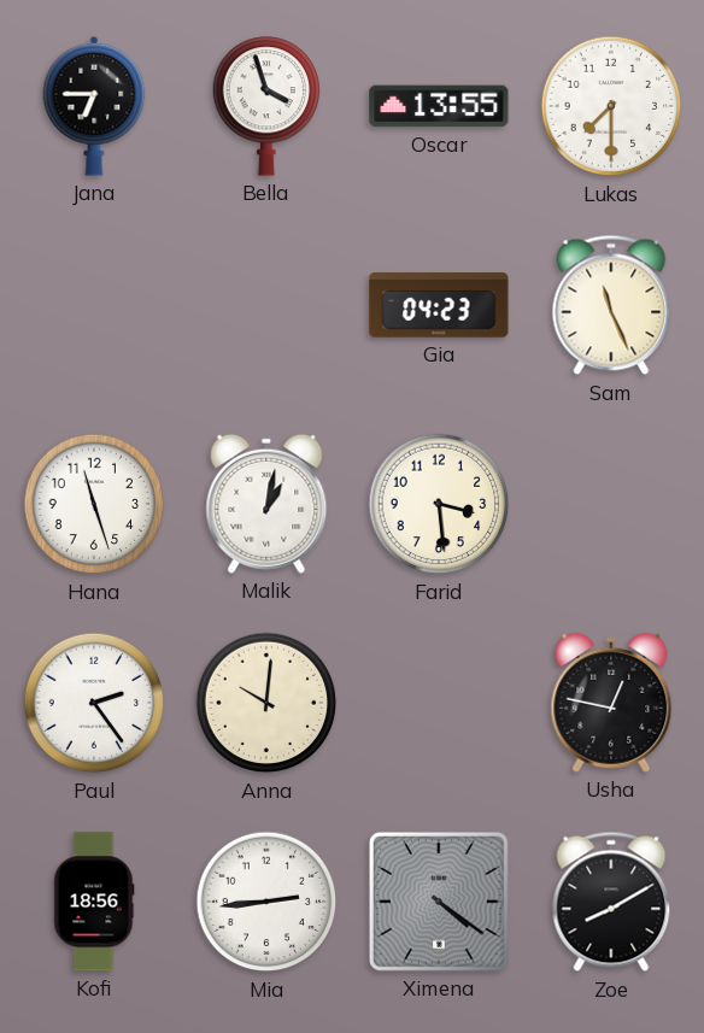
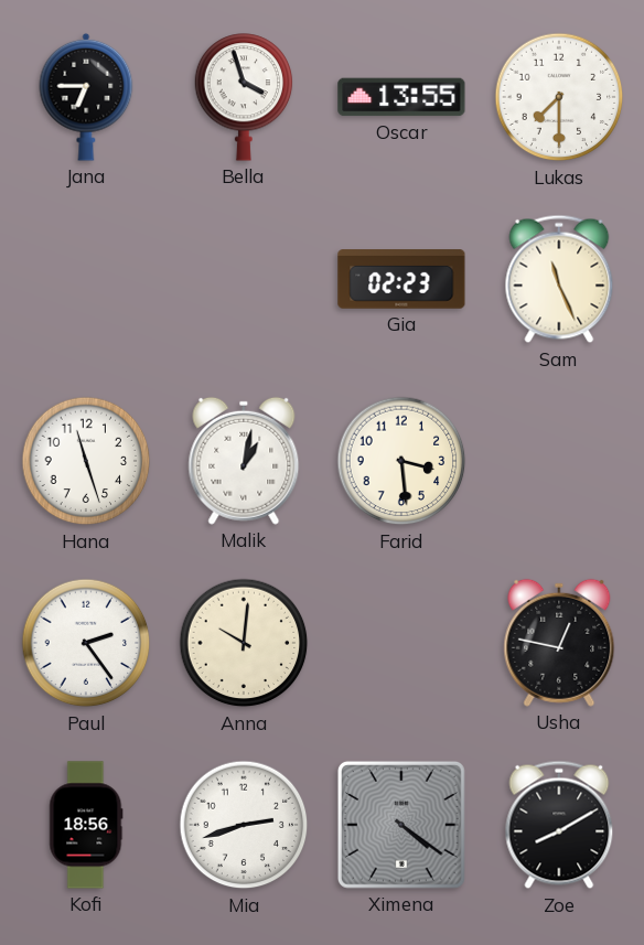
Gia: 04:23 -> 02:23
Mia: 2:44 -> 2:42
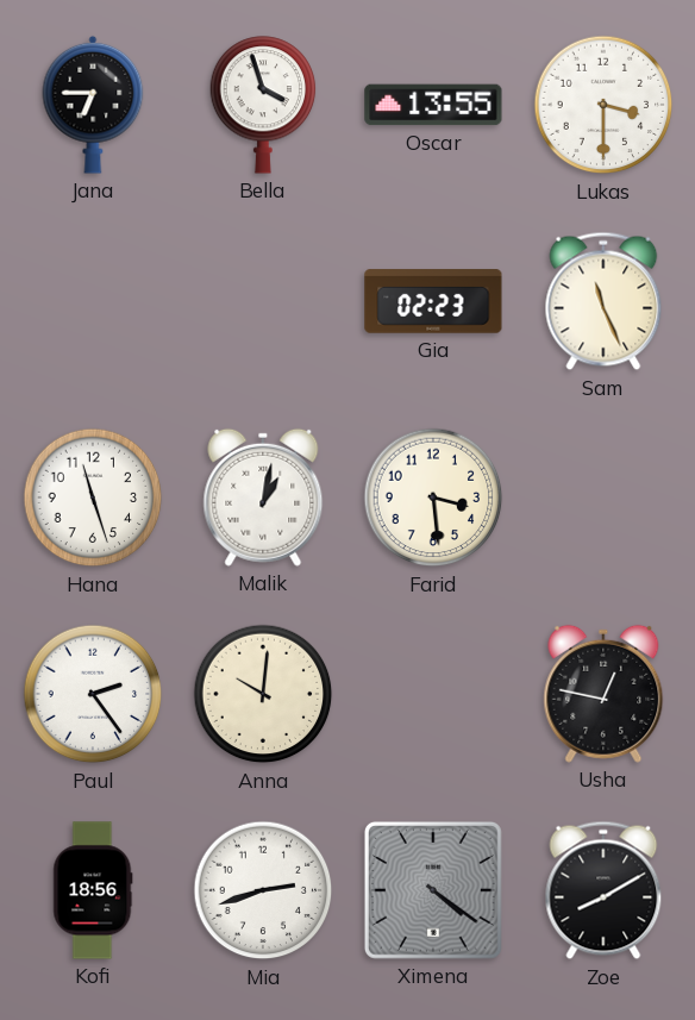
Lukas: 7:30 -> 3:30
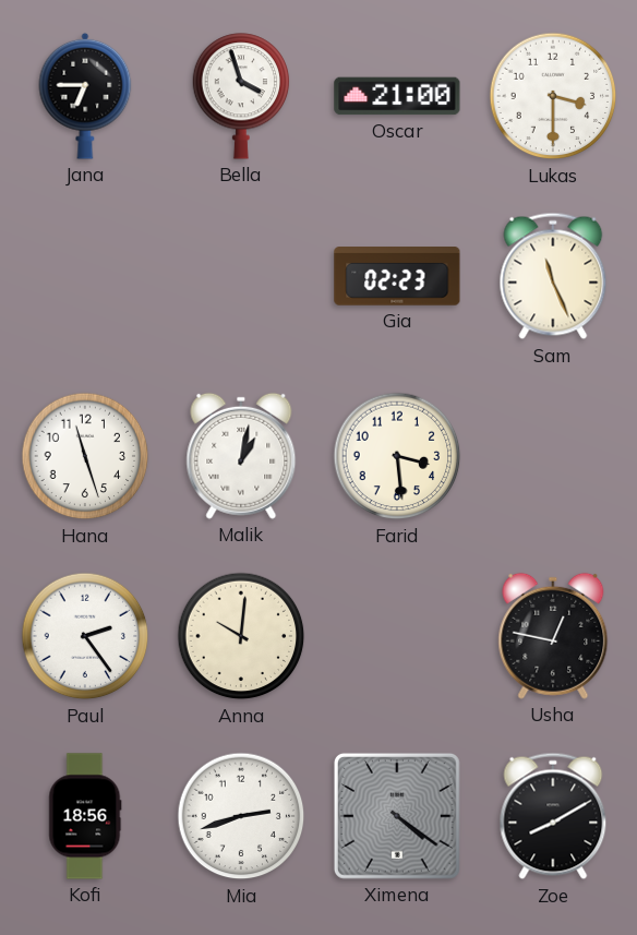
Oscar: 13:55 -> 21:00
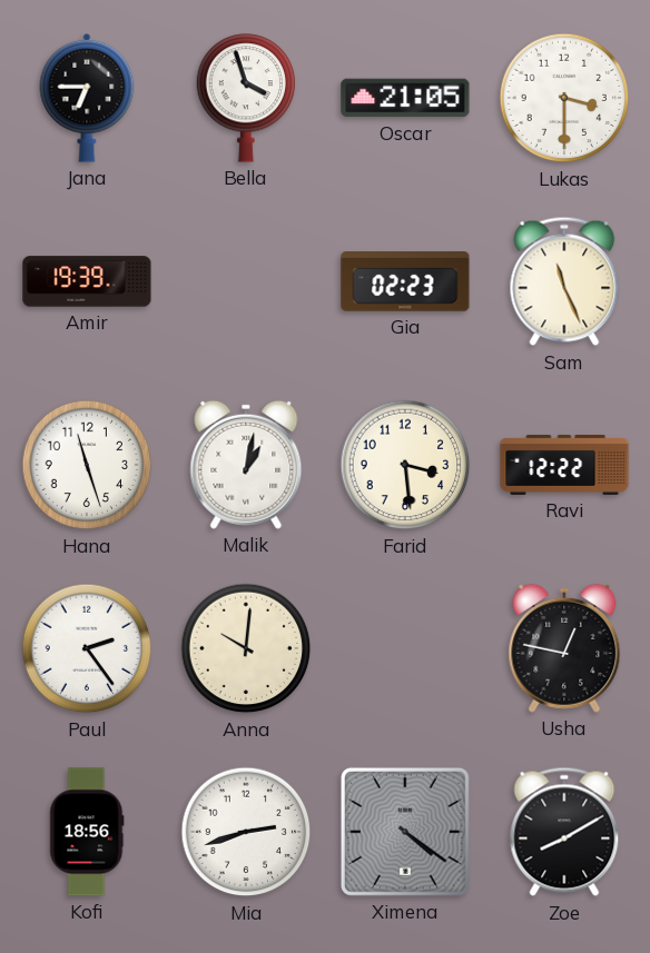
Oscar: 21:00 -> 21:05
Amir: none -> 19:39
Ravi: none -> 12:22
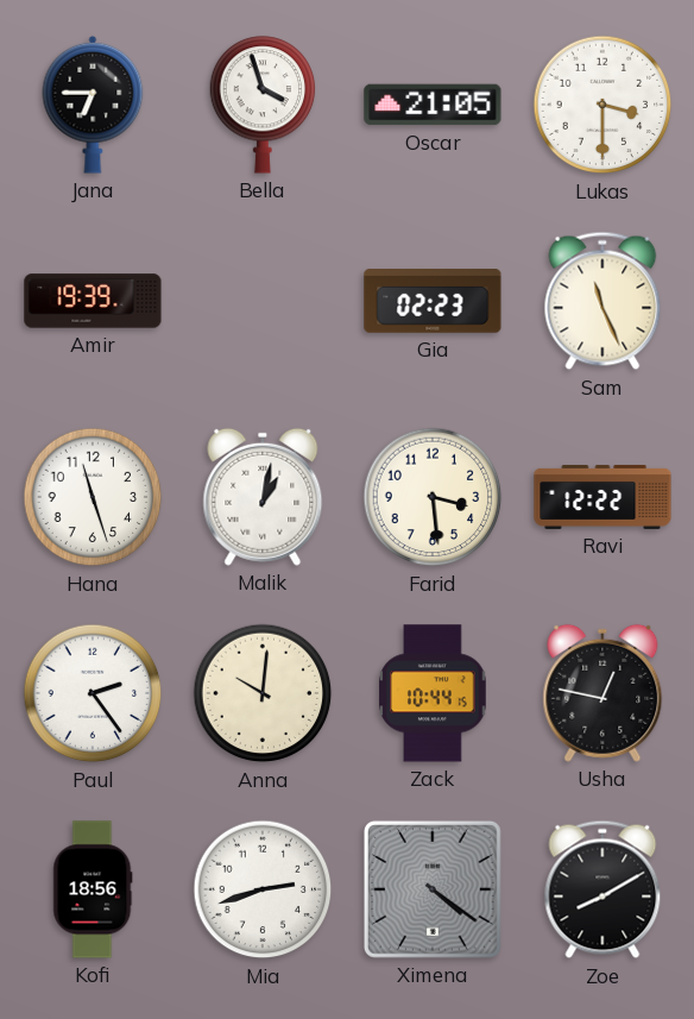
Zack: none -> 10:44
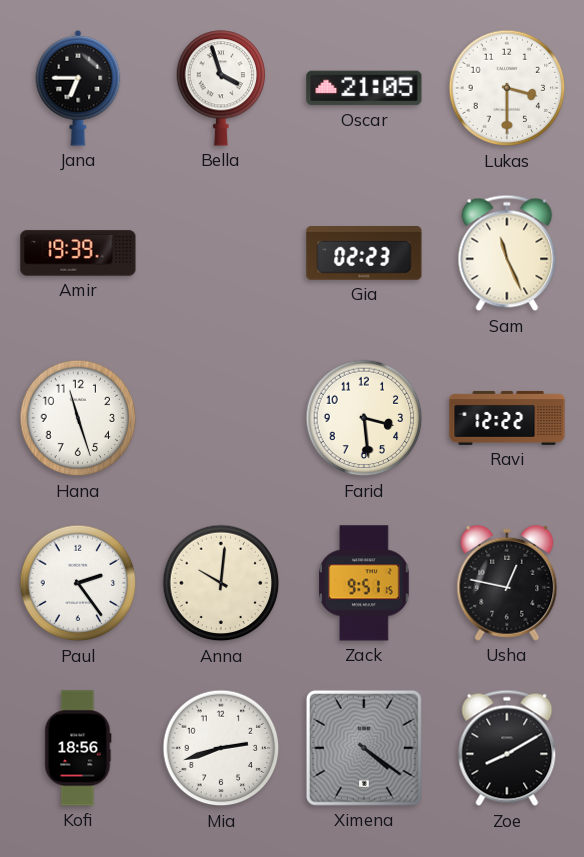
Malik: 1:02 -> none
Zack: 10:44 -> 9:51
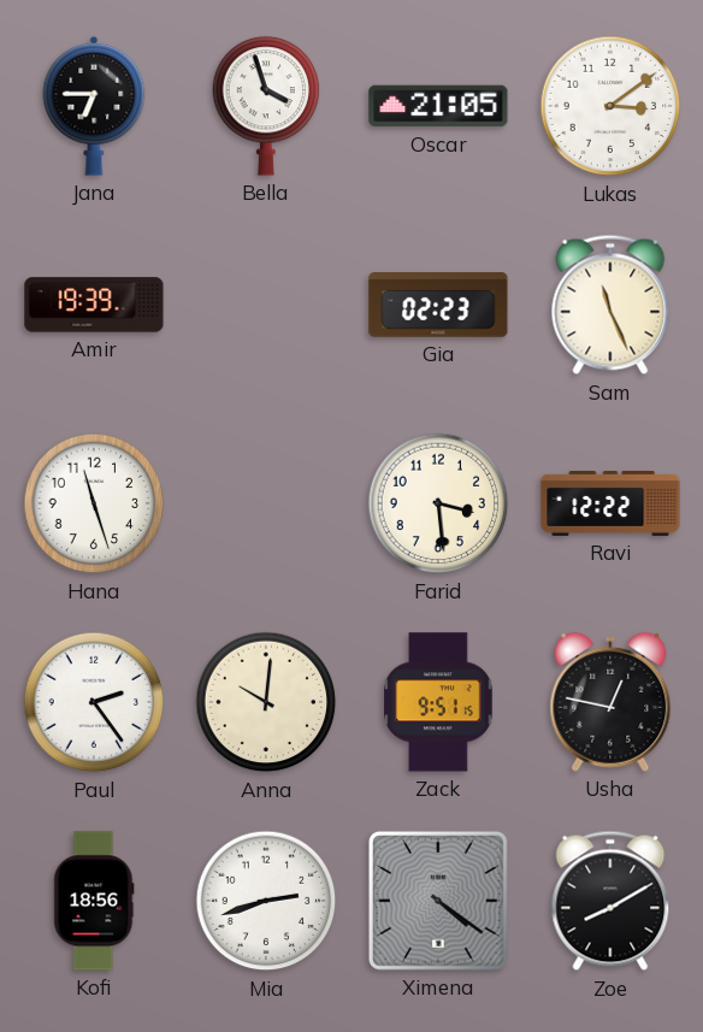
Lukas: 3:30 -> 3:09
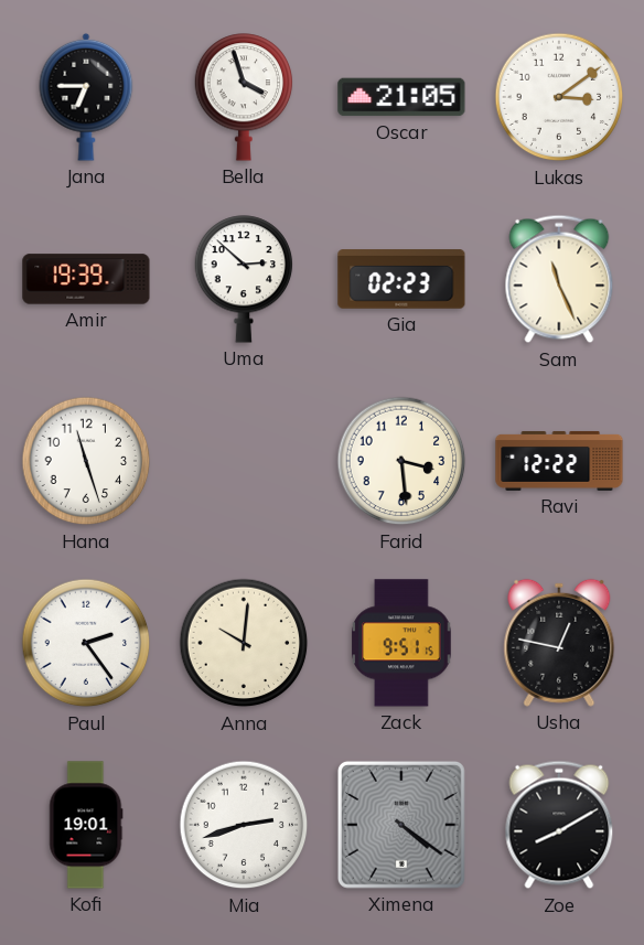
Uma: none -> 2:52
Kofi: 18:56 -> 19:01
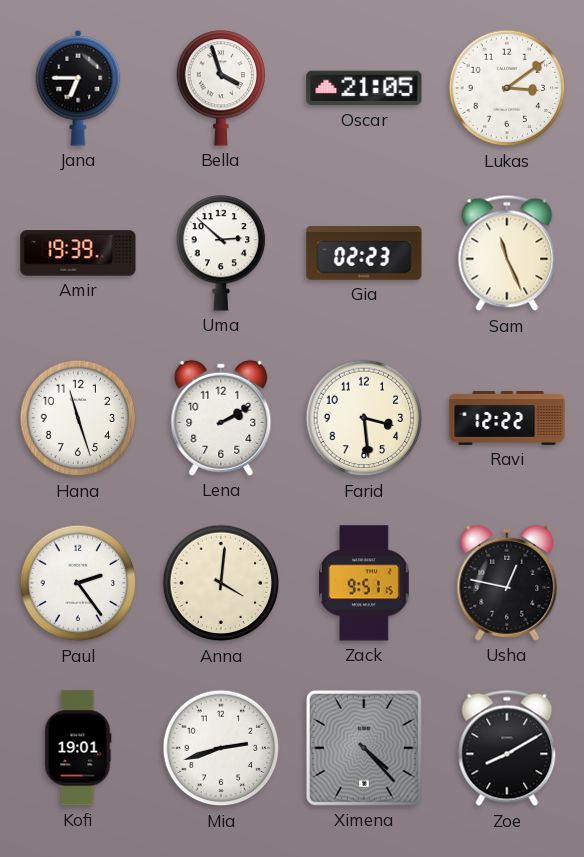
Lena: none -> 2:10
Anna: 10:01 -> 4:01
Ximena: 4:21 -> 4:23
